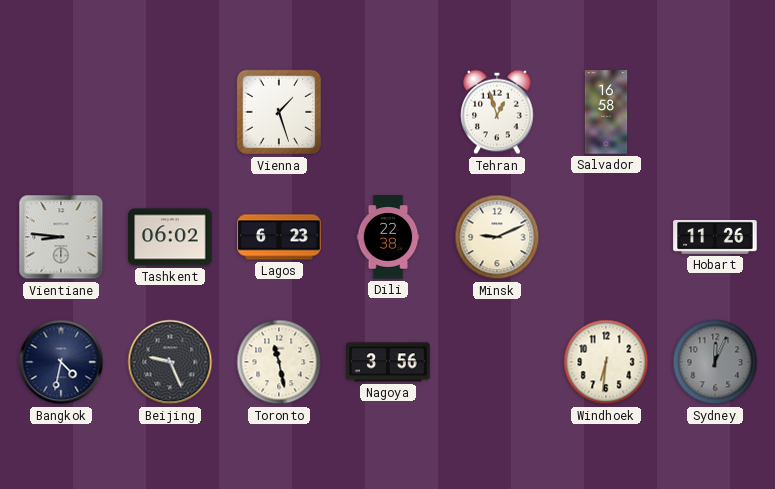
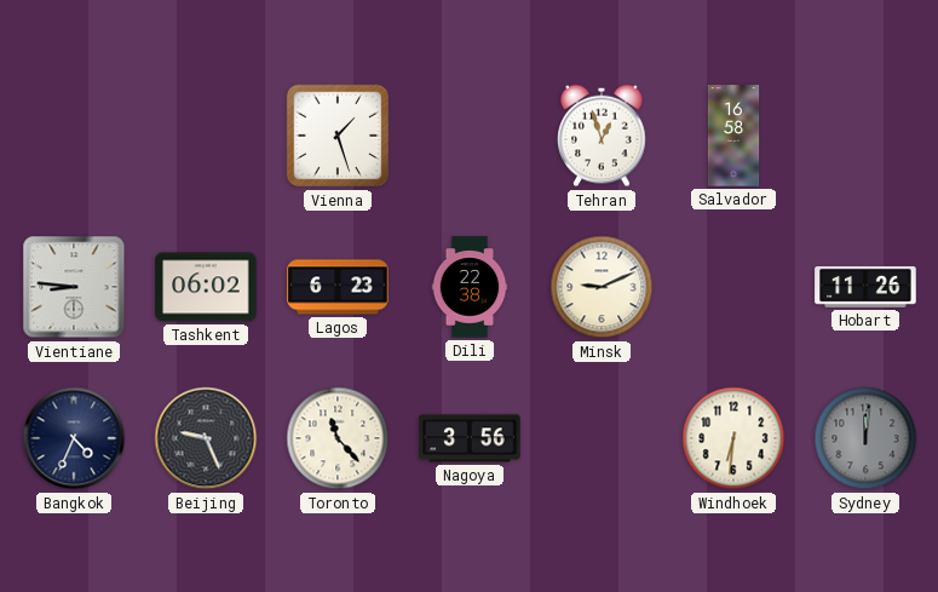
Bangkok: 4:32 -> 4:34
Toronto: 11:28 -> 11:23
Sydney: 12:04 -> 12:01
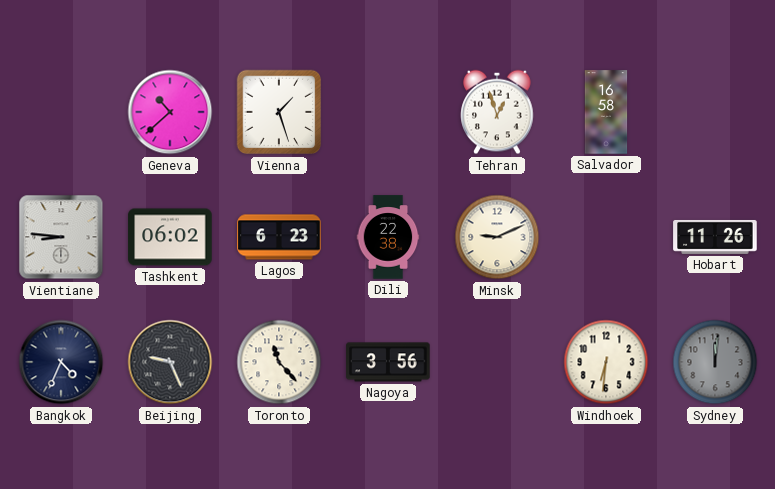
Geneva: none -> 10:38
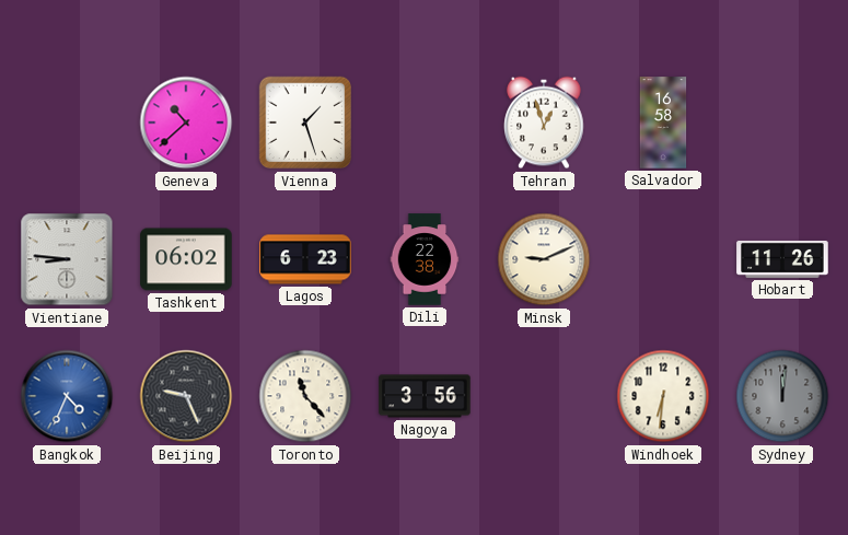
Bangkok dial: navy -> blue
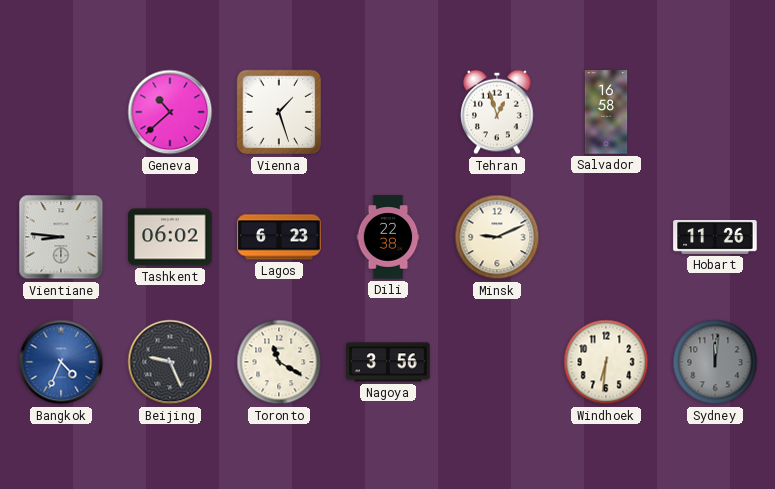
Toronto: 11:23 -> 11:20
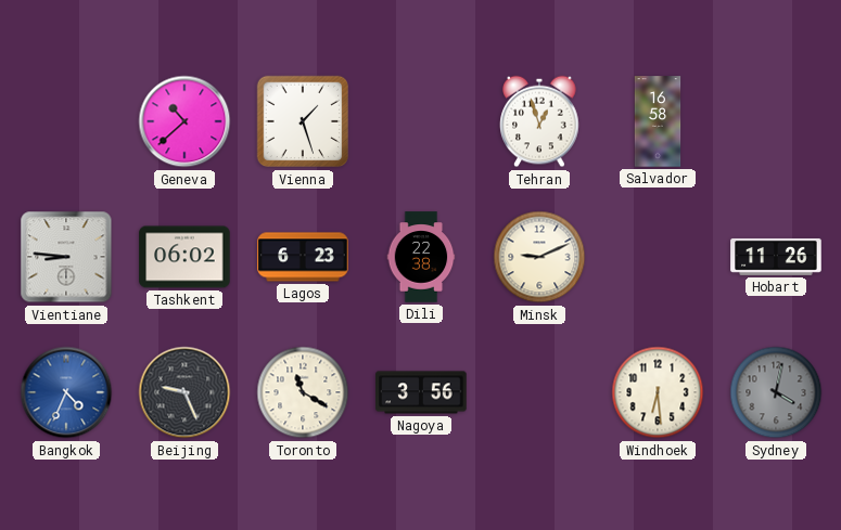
Windhoek: 6:31 -> 6:29
Sydney: 12:01 -> 4:02
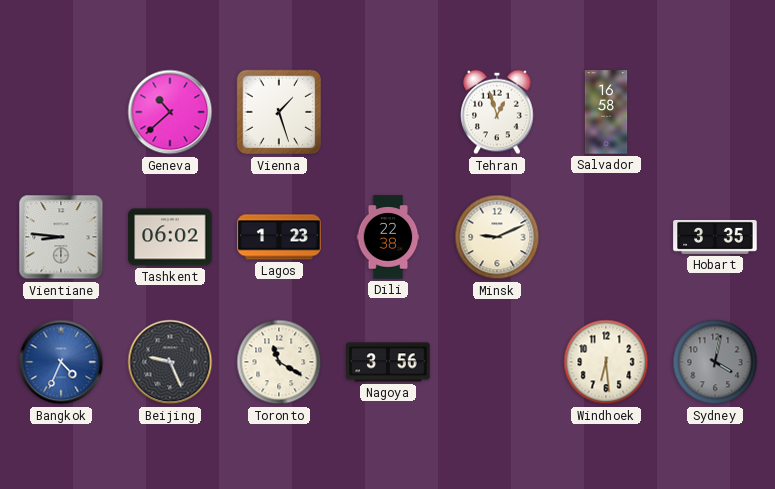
Lagos: 6:23 -> 1:23
Hobart: 11:26 -> 3:35
